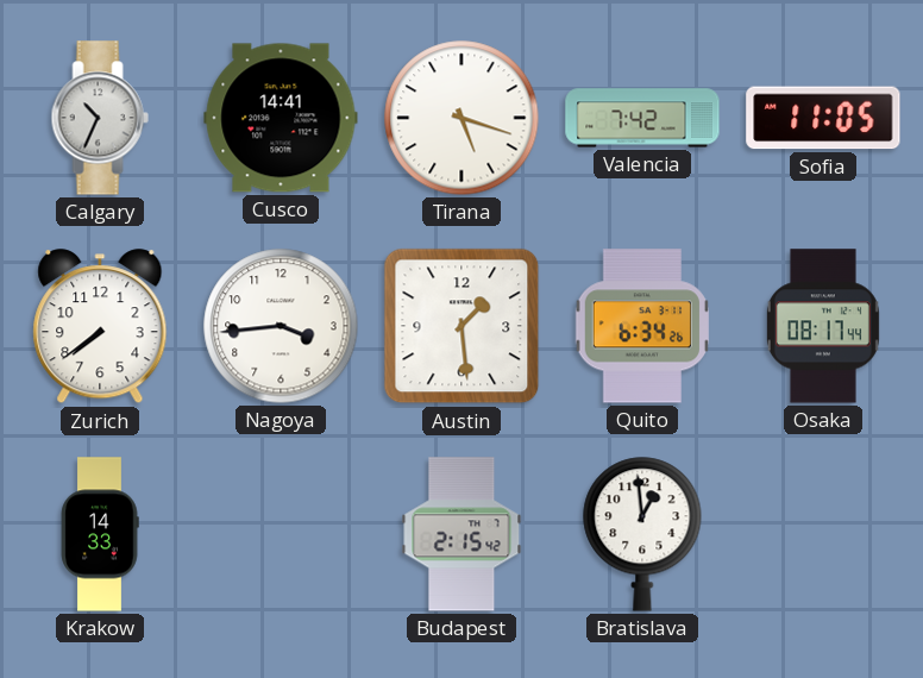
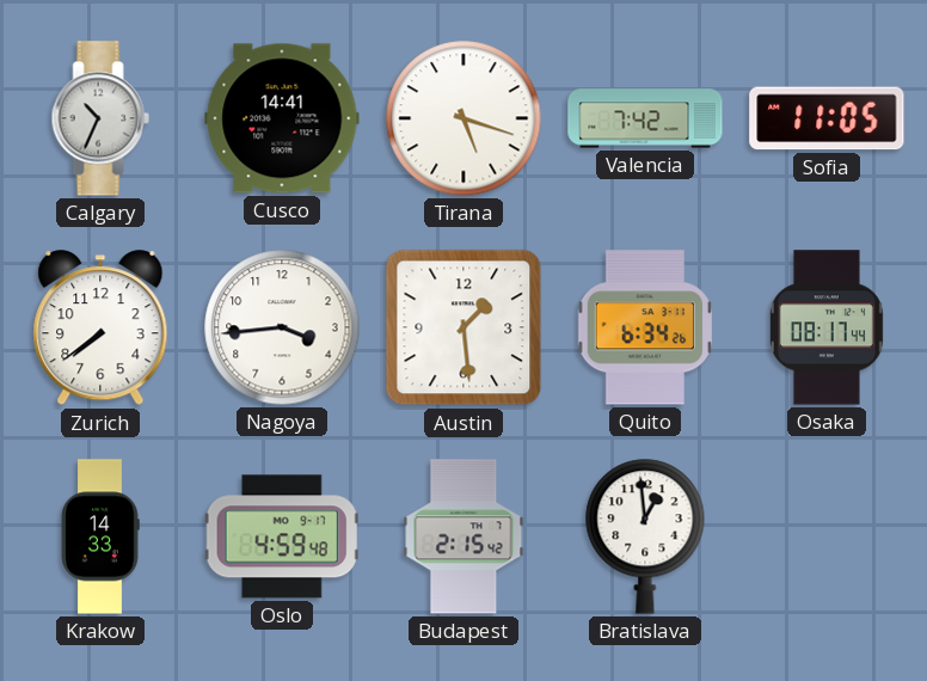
Oslo: none -> 4:59
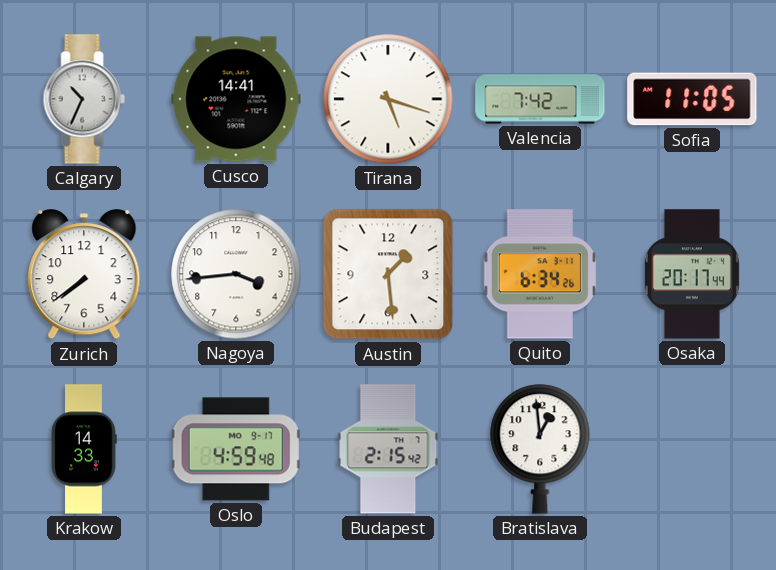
Osaka: 08:17 -> 20:17
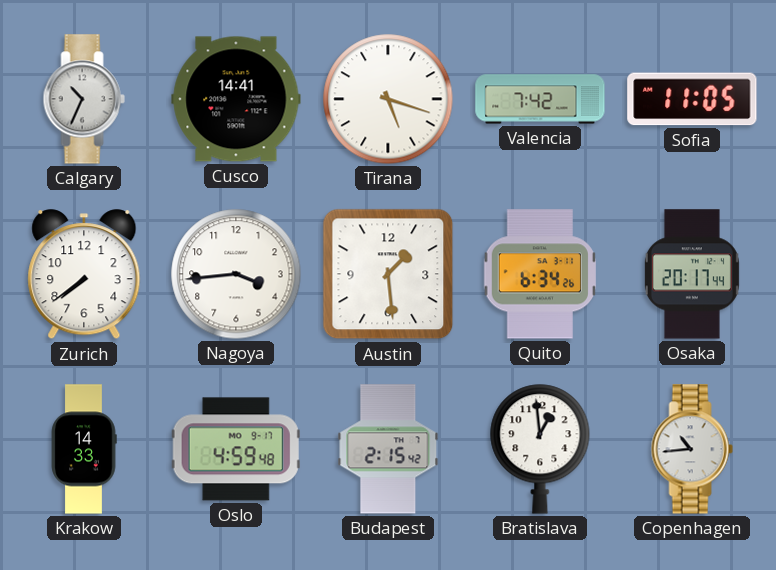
Copenhagen: none -> 10:44
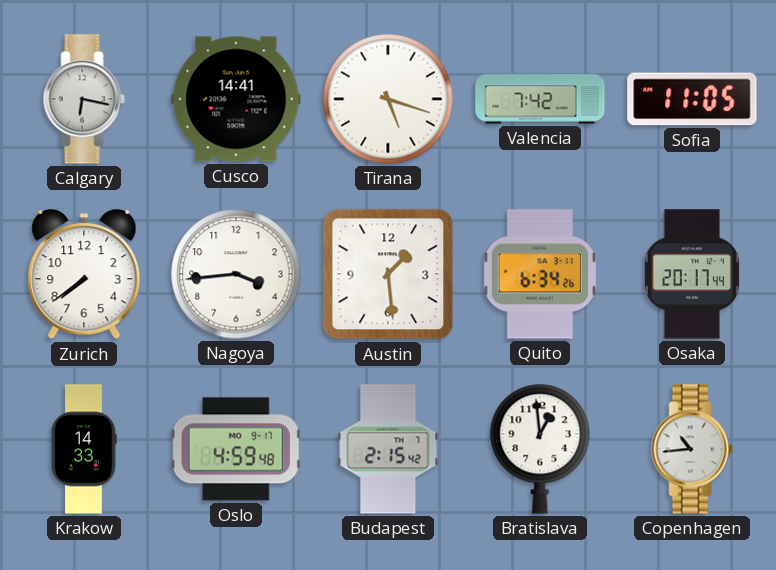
Calgary: 10:34 -> 6:17
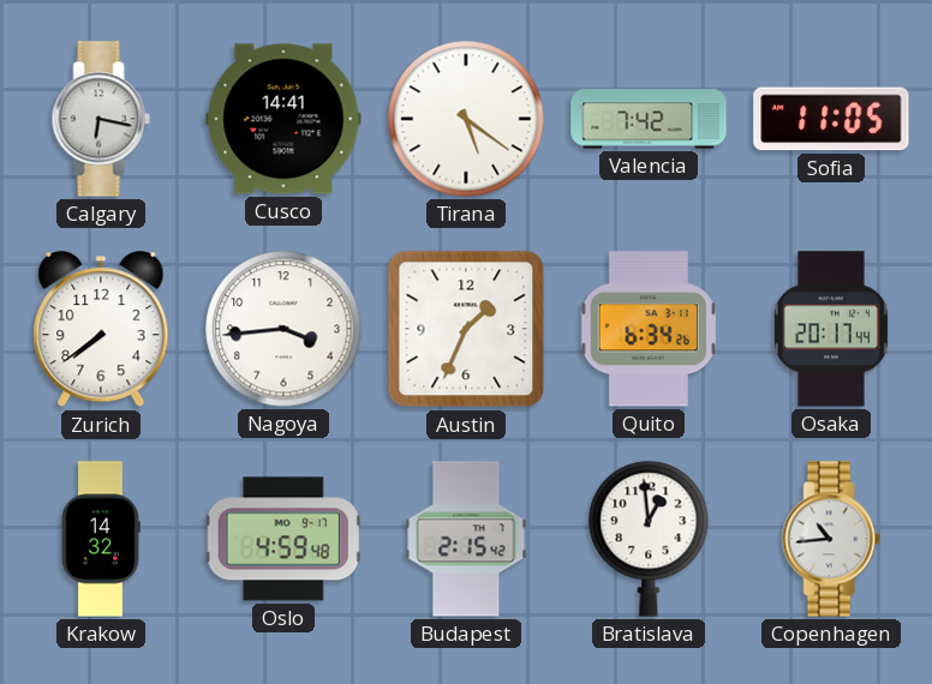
Tirana: 5:18 -> 5:21
Austin: 1:29 -> 1:34
Krakow: 14:33 -> 14:32
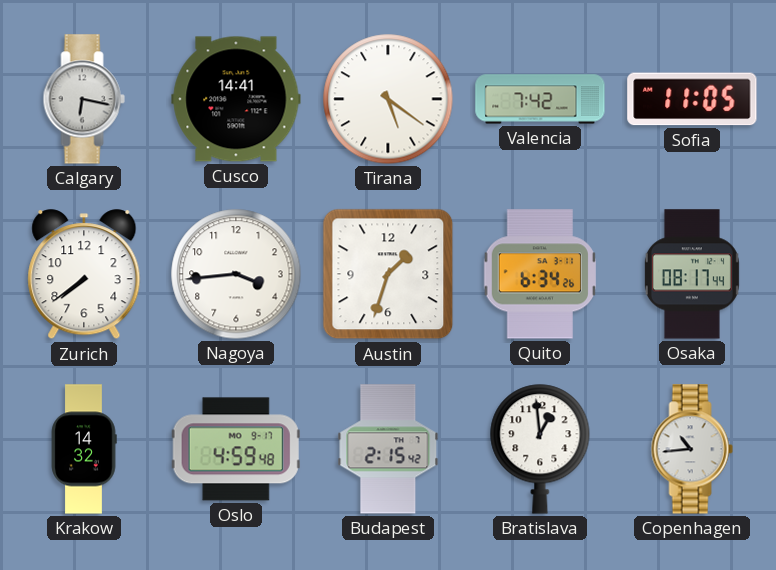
Austin: 1:34 -> 1:33
Osaka: 20:17 -> 08:17
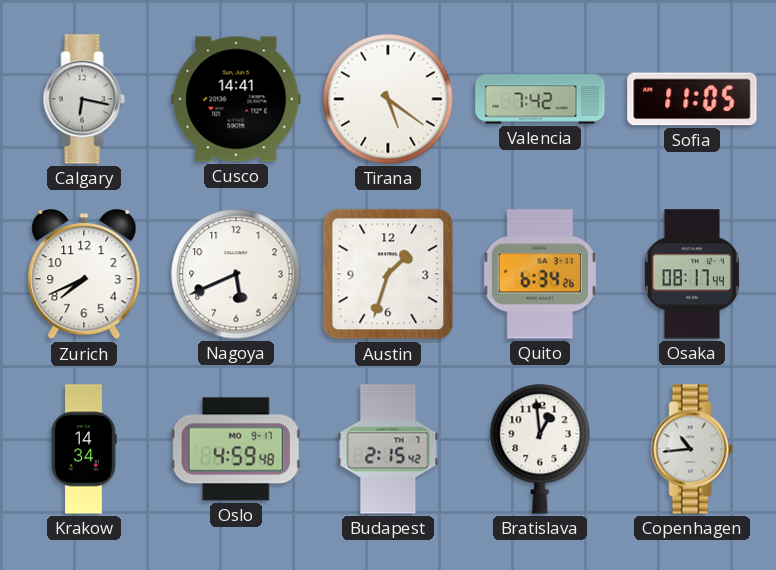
Zurich: 7:39 -> 7:41
Nagoya: 3:44 -> 5:41
Krakow: 14:32 -> 14:34
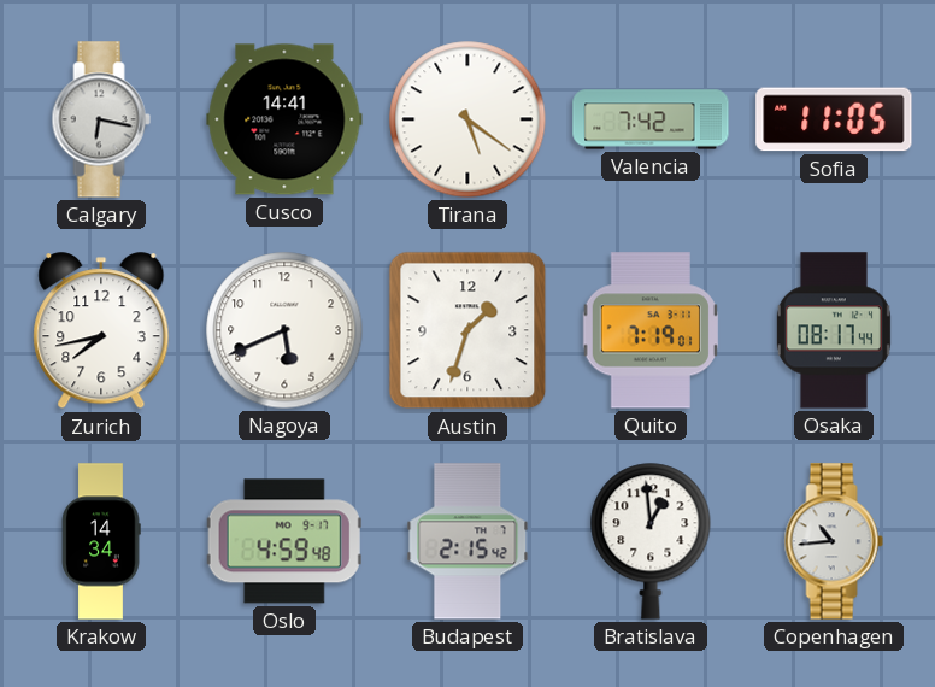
Zurich: 7:41 -> 7:43
Quito: 6:34 -> 7:19
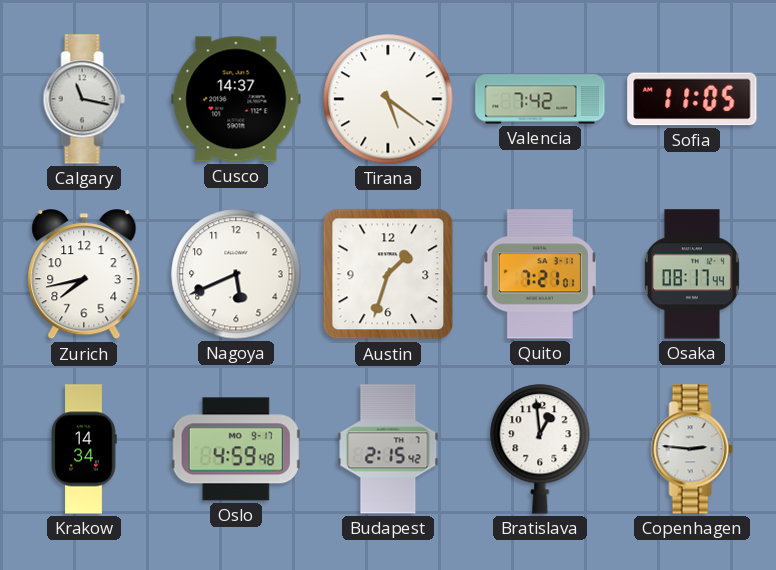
Calgary: 6:17 -> 11:17
Cusco: 14:41 -> 14:37
Quito: 7:19 -> 7:21
Copenhagen: 10:44 -> 2:46
